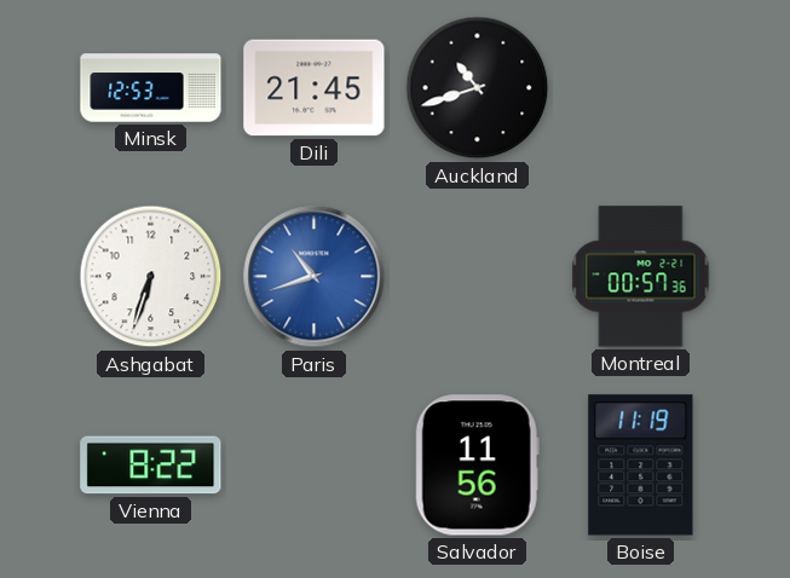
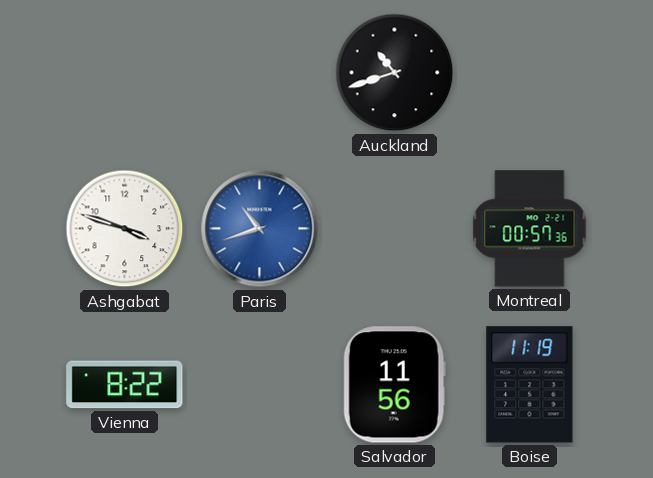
Minsk: 12:53 -> none
Dili: 21:45 -> none
Ashgabat: 6:33 -> 3:48
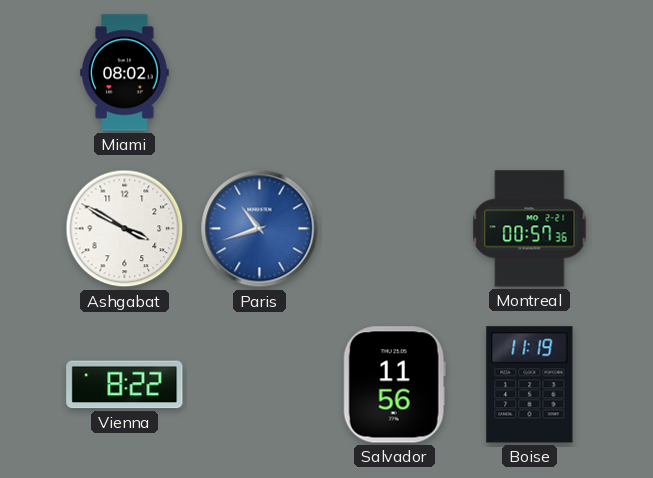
Miami: none -> 08:02
Auckland: 10:42 -> none
Ashgabat: 3:48 -> 3:50
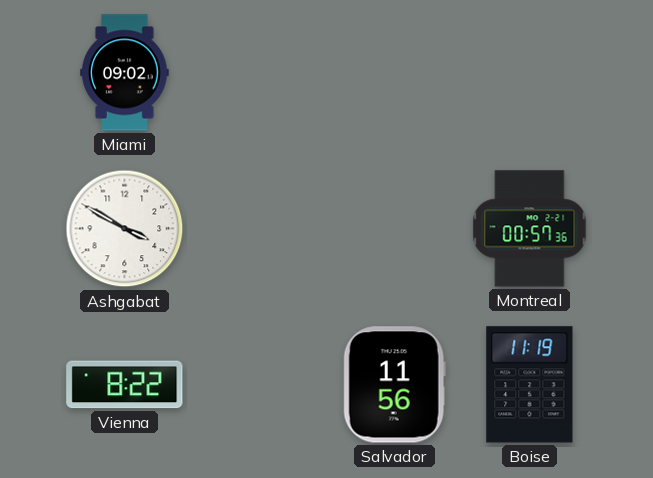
Miami: 08:02 -> 09:02
Paris: 10:42 -> none
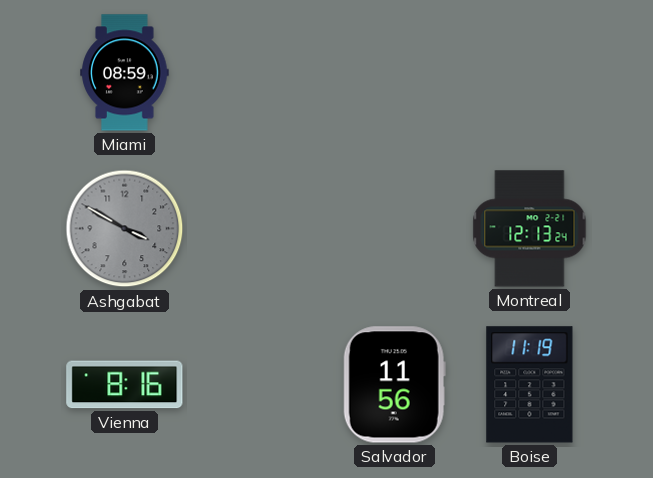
Miami: 09:02 -> 08:59
Ashgabat dial: white -> grey
Montreal: 00:57 -> 12:13
Vienna: 8:22 -> 8:16
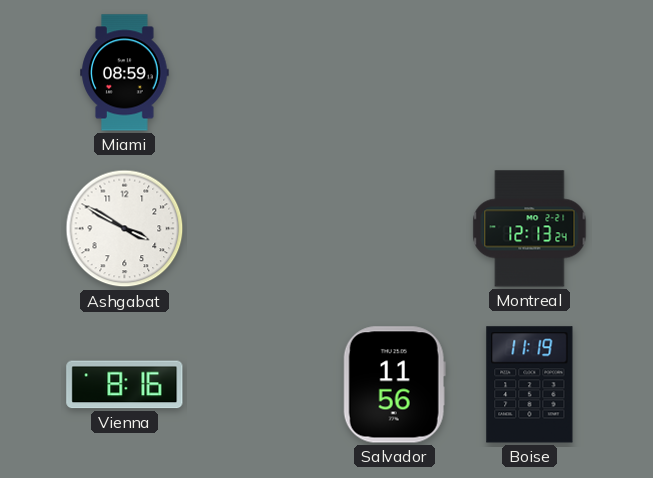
Ashgabat dial: grey -> white
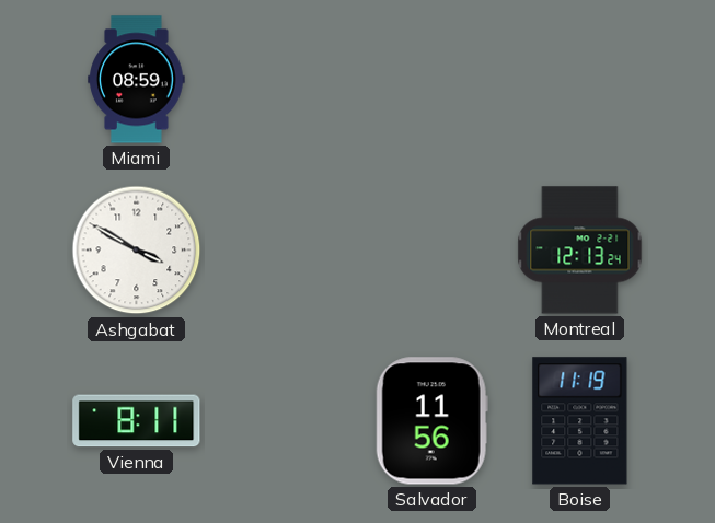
Vienna: 8:16 -> 8:11
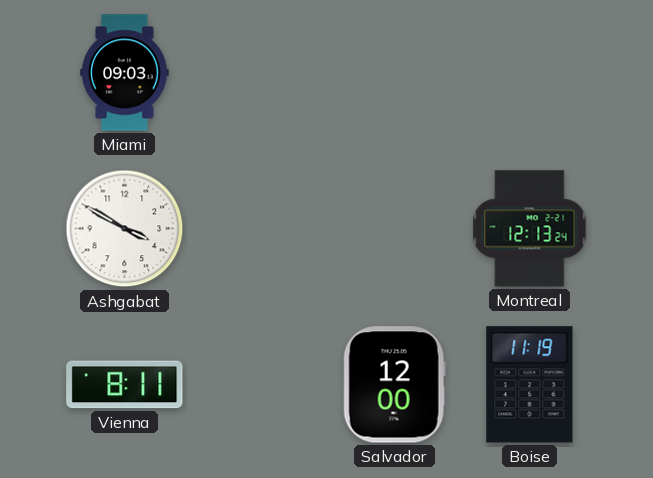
Miami: 08:59 -> 09:03
Salvador: 11:56 -> 12:00
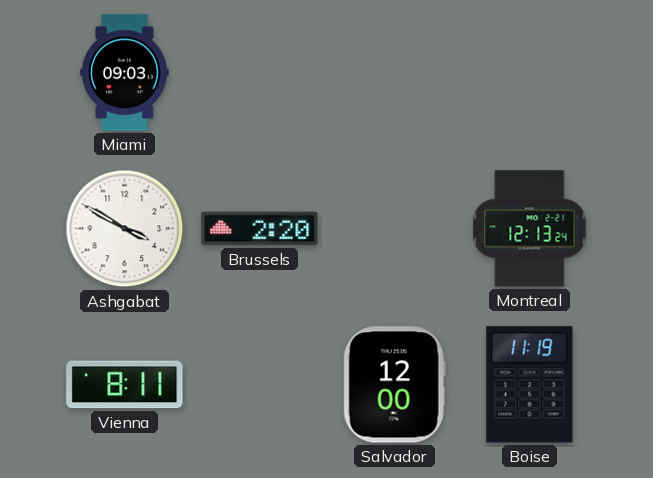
Brussels: none -> 2:20
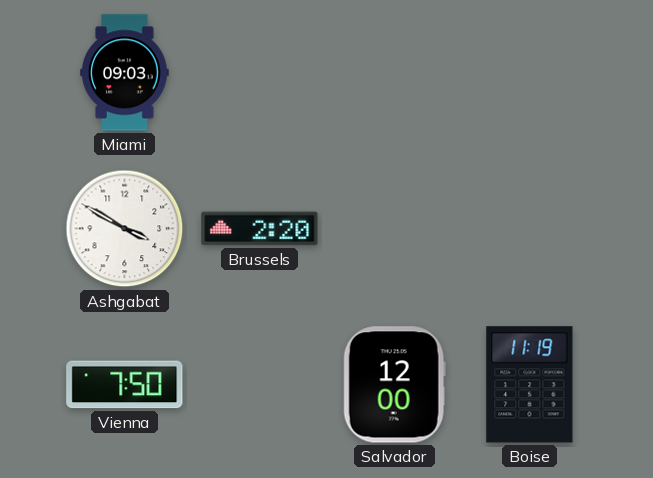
Montreal: 12:13 -> none
Vienna: 8:11 -> 7:50
